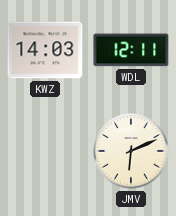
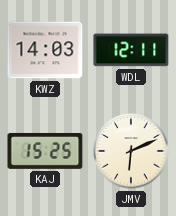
KAJ: none -> 15:25
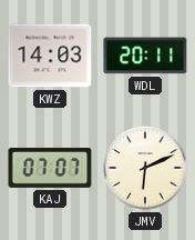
WDL: 12:11 -> 20:11
KAJ: 15:25 -> 07:07
